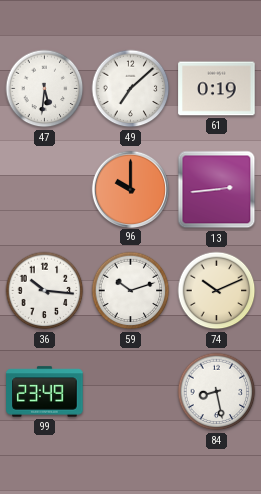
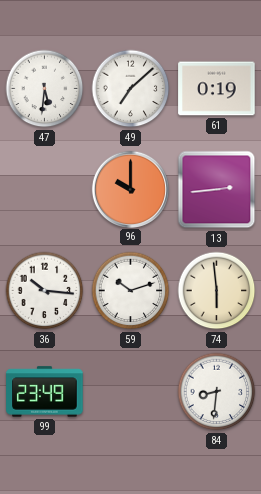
74: 10:11 -> 5:59
84: 8:28 -> 8:31
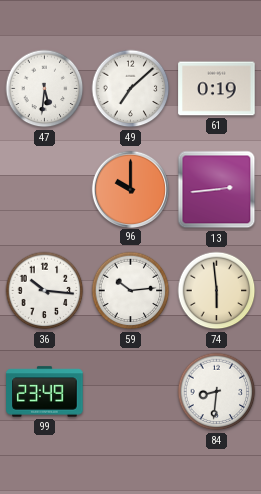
59: 10:12 -> 10:14
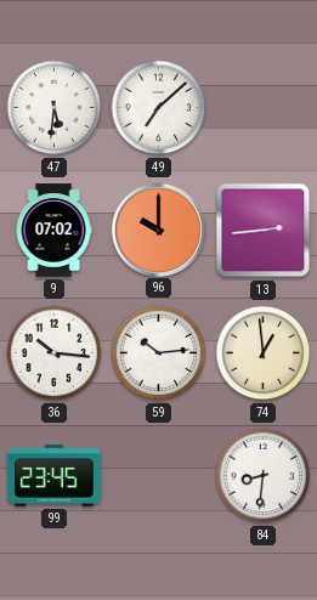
61: 0:19 -> none
9: none -> 07:02
74: 5:59 -> 12:59
99: 23:49 -> 23:45
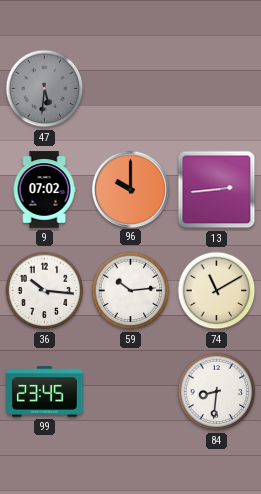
47 dial: white -> grey
49: 7:08 -> none
74: 12:59 -> 11:10
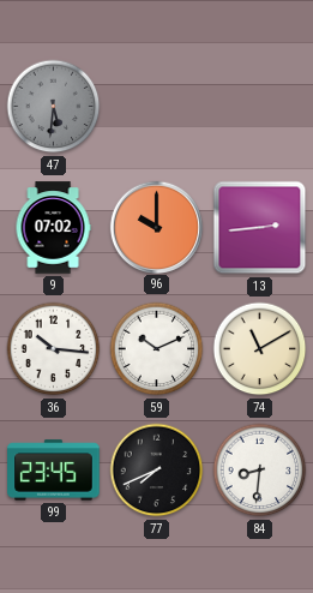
59: 10:14 -> 10:11
77: none -> 7:41
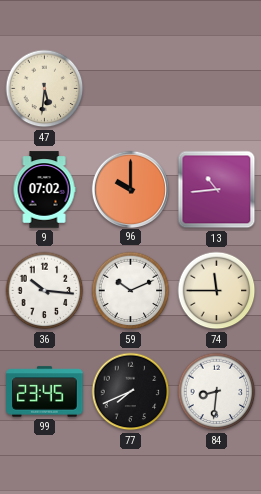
47 dial: grey -> cream
13: 2:44 -> 10:44
74: 11:10 -> 11:45
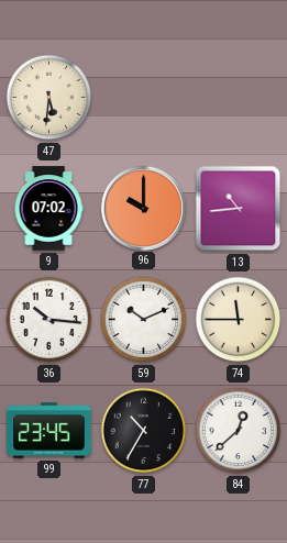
77: 7:41 -> 10:35
84: 8:31 -> 12:38
